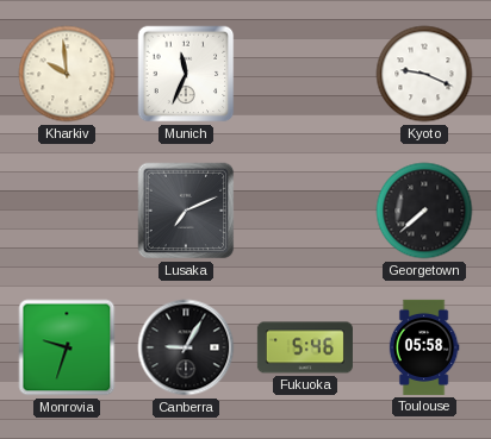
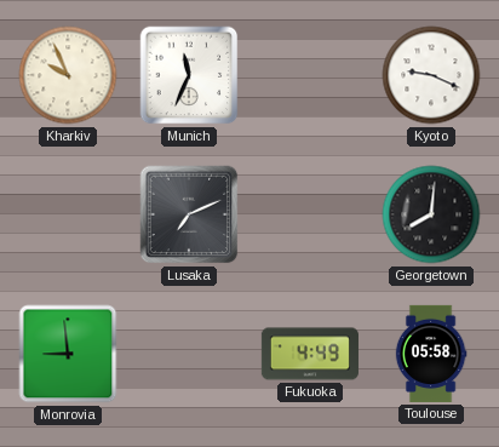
Kharkiv: 9:59 -> 9:56
Georgetown: 7:38 -> 8:01
Monrovia: 9:33 -> 8:59
Canberra: 9:05 -> none
Fukuoka: 5:46 -> 4:49
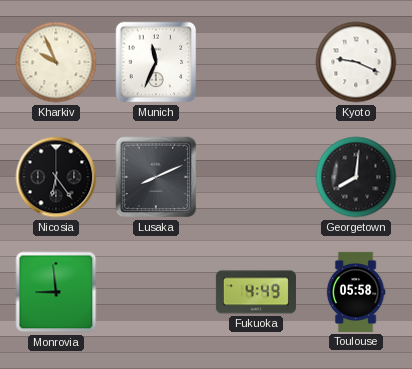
Nicosia: none -> 6:24
Lusaka: 7:11 -> 8:11
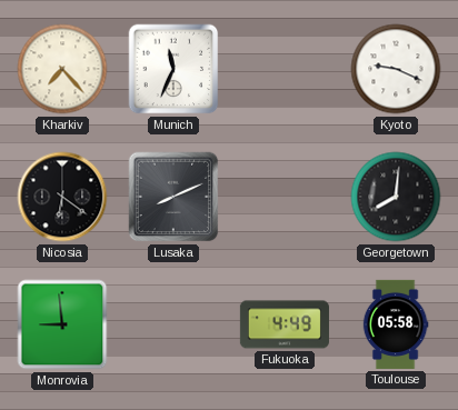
Kharkiv: 9:56 -> 7:23
Nicosia: 6:24 -> 6:21
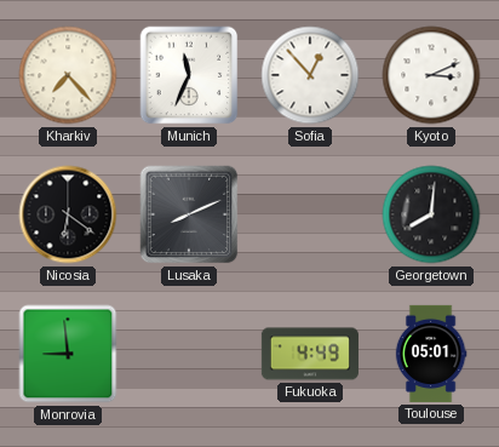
Sofia: none -> 12:53
Kyoto: 9:19 -> 3:11
Toulouse: 05:58 -> 05:01
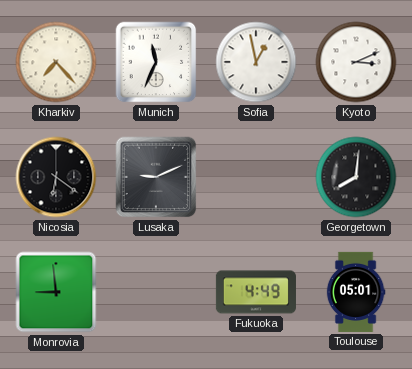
Sofia: 12:53 -> 12:58
Lusaka: 8:11 -> 9:11
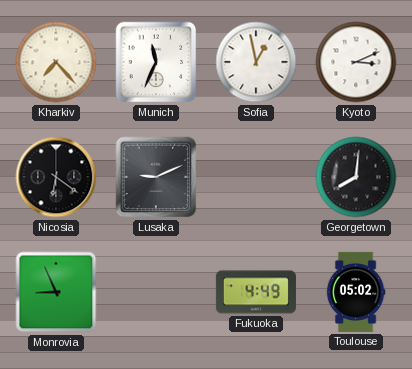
Monrovia: 8:59 -> 8:56
Toulouse: 05:01 -> 05:02
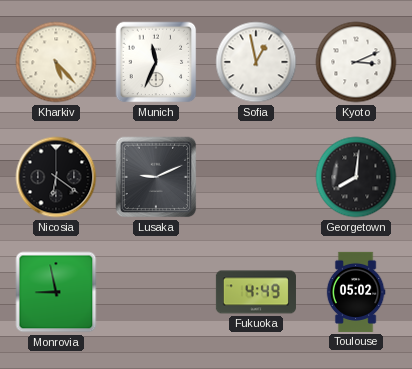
Kharkiv: 7:23 -> 5:23
Monrovia: 8:56 -> 8:58
